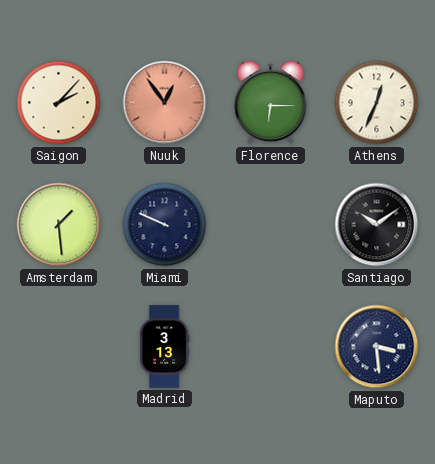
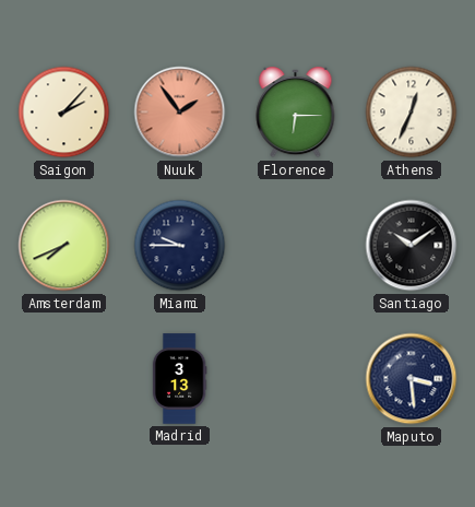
Nuuk: 12:54 -> 1:54
Amsterdam: 1:29 -> 7:41
Miami: 9:49 -> 9:45
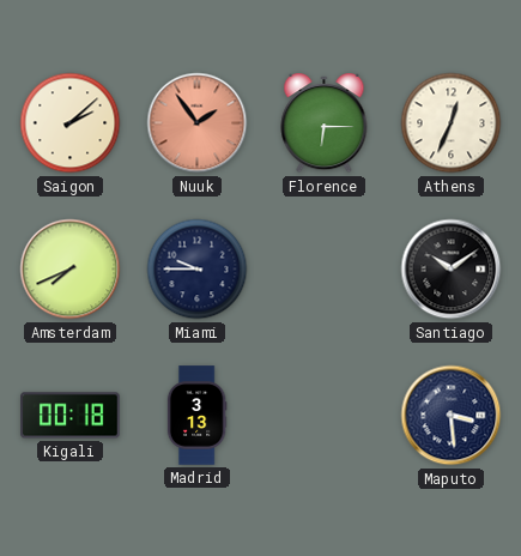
Saigon: 2:07 -> 2:08
Kigali: none -> 00:18
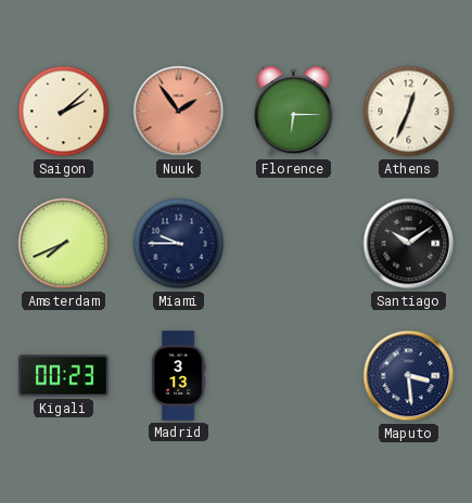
Kigali: 00:18 -> 00:23
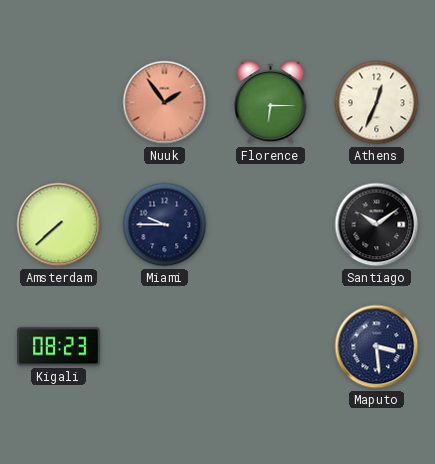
Saigon: 2:08 -> none
Amsterdam: 7:41 -> 7:38
Kigali: 00:23 -> 08:23
Madrid: 3:13 -> none
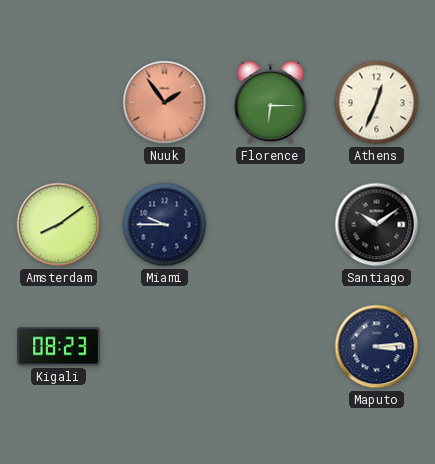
Amsterdam: 7:38 -> 8:09
Maputo: 3:29 -> 3:14
